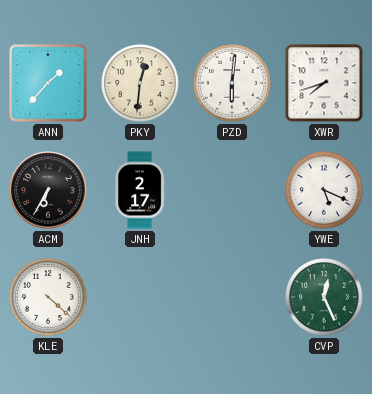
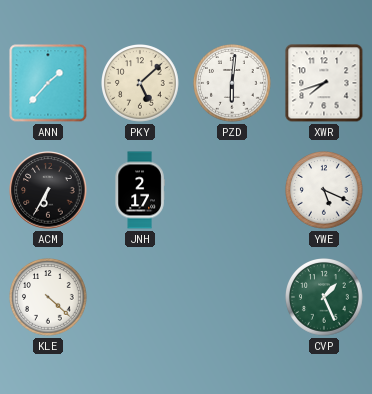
PKY: 12:31 -> 5:08
CVP: 12:26 -> 1:26
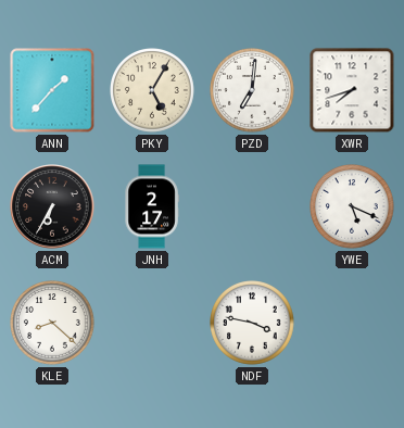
PKY: 5:08 -> 5:05
PZD: 6:01 -> 7:01
KLE: 4:22 -> 8:22
NDF: none -> 3:47
CVP: 1:26 -> none
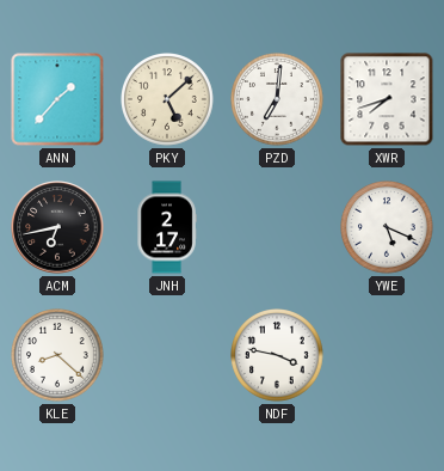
PKY: 5:05 -> 5:08
ACM: 6:35 -> 6:43
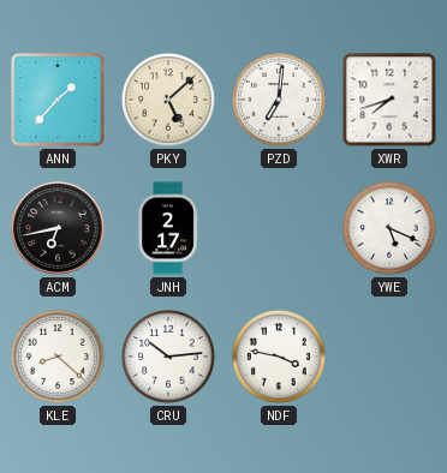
CRU: none -> 10:14
